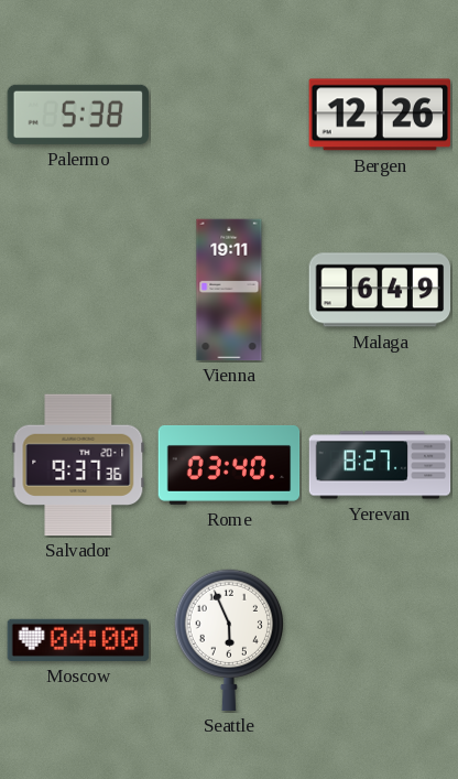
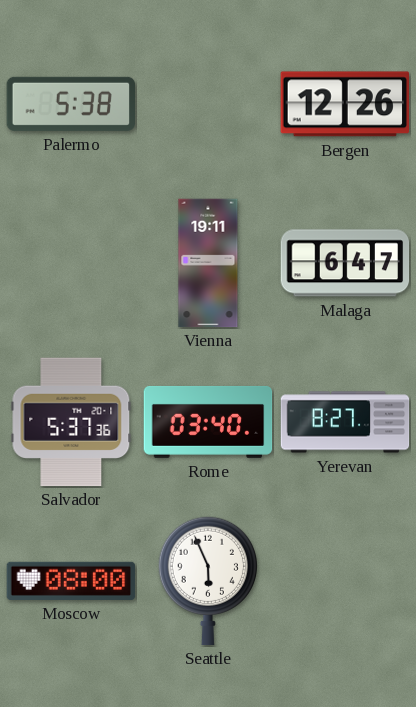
Malaga: 6:49 -> 6:47
Salvador: 9:37 -> 5:37
Moscow: 04:00 -> 08:00
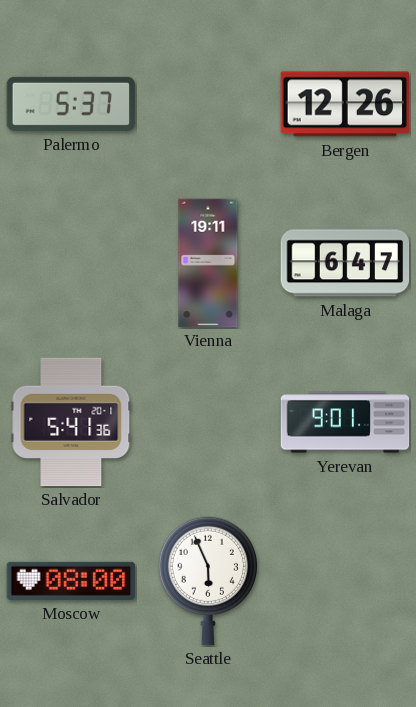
Palermo: 5:38 -> 5:37
Salvador: 5:37 -> 5:41
Rome: 03:40 -> none
Yerevan: 8:27 -> 9:01
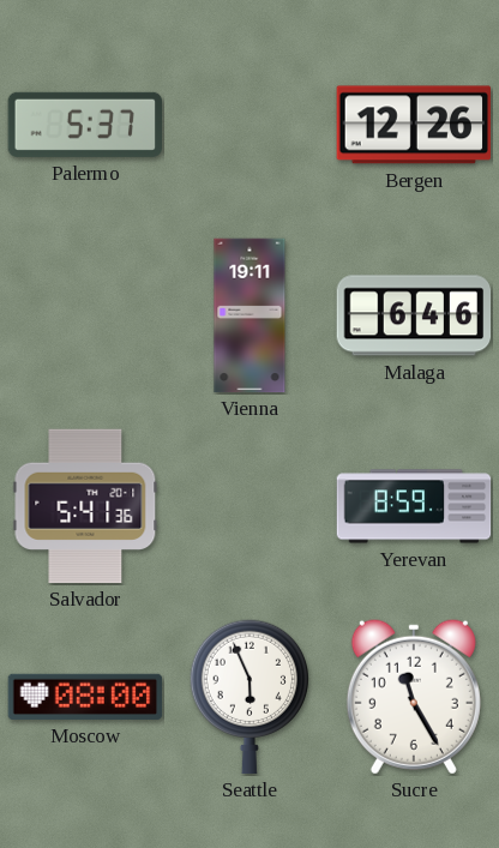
Malaga: 6:47 -> 6:46
Yerevan: 9:01 -> 8:59
Sucre: none -> 11:25
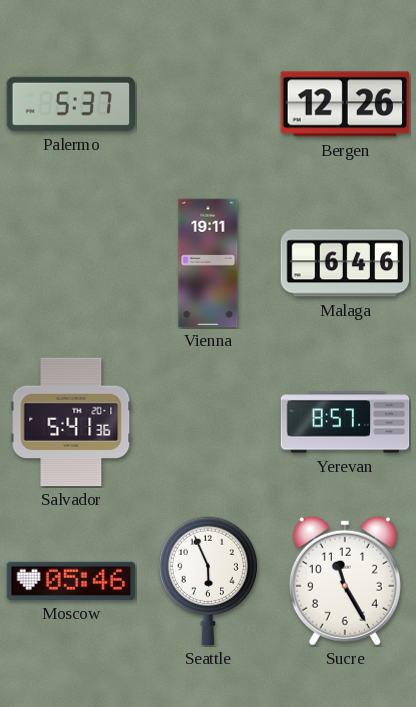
Yerevan: 8:59 -> 8:57
Moscow: 08:00 -> 05:46
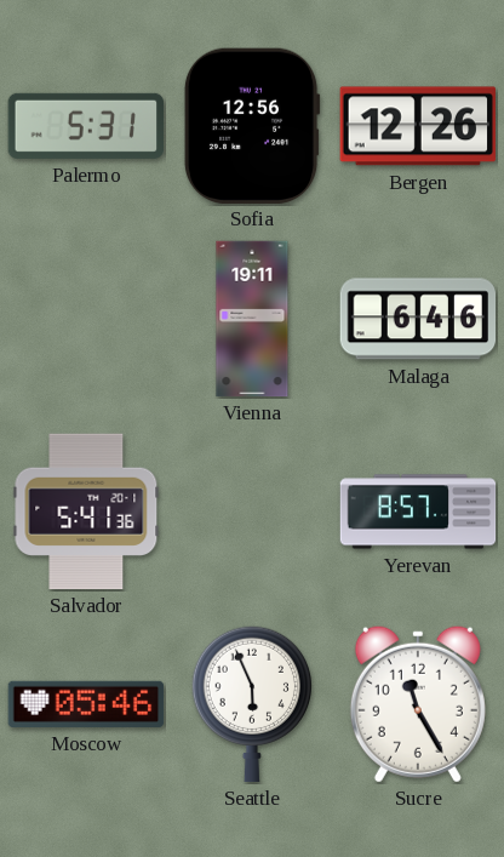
Palermo: 5:37 -> 5:31
Sofia: none -> 12:56
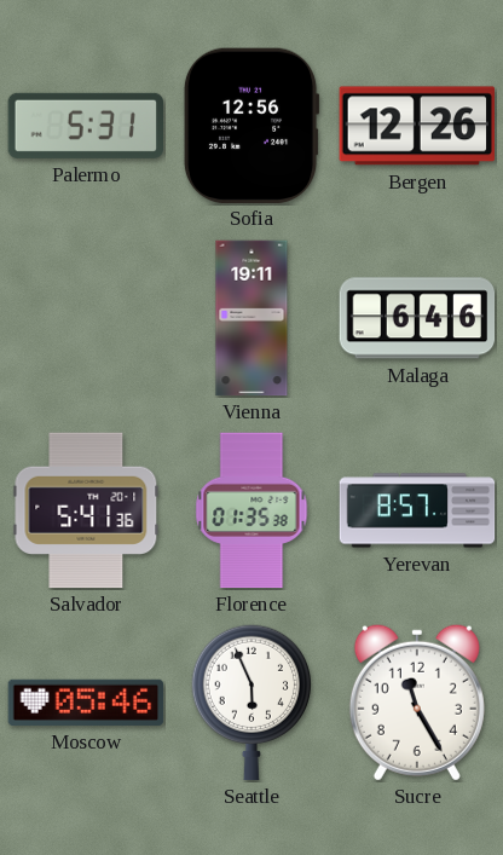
Florence: none -> 01:35
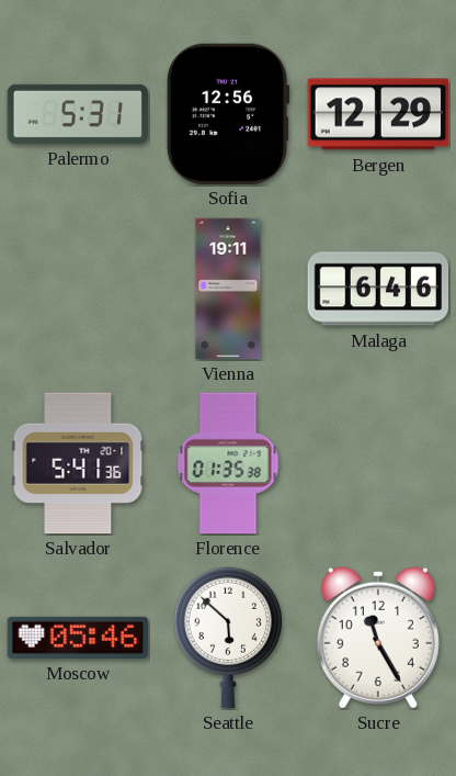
Bergen: 12:26 -> 12:29
Yerevan: 8:57 -> none
Seattle: 5:56 -> 5:52
